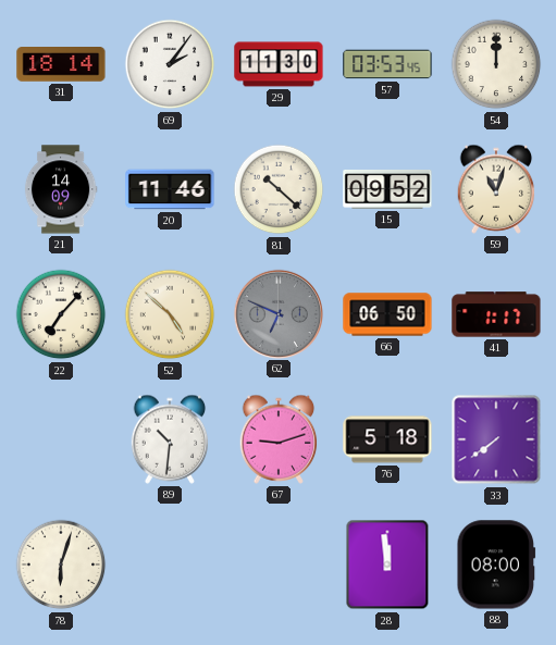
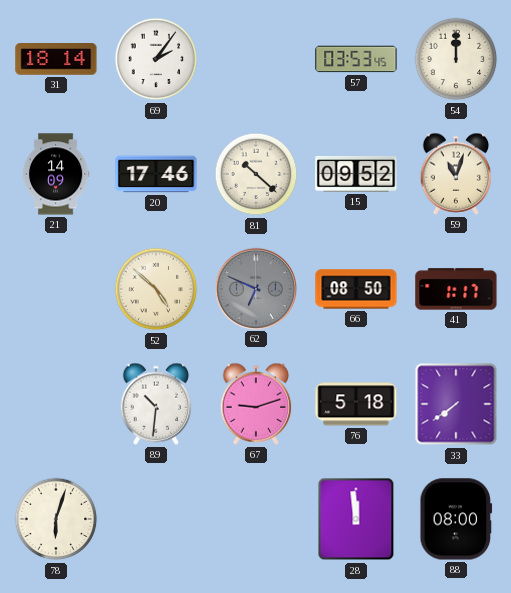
29: 11:30 -> none
20: 11:46 -> 17:46
22: 7:07 -> none
66: 06:50 -> 08:50
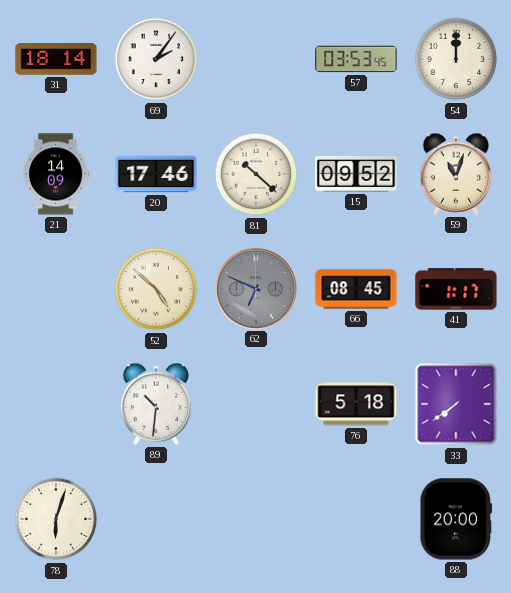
66: 08:50 -> 08:45
67: 9:12 -> none
28: 11:59 -> none
88: 08:00 -> 20:00
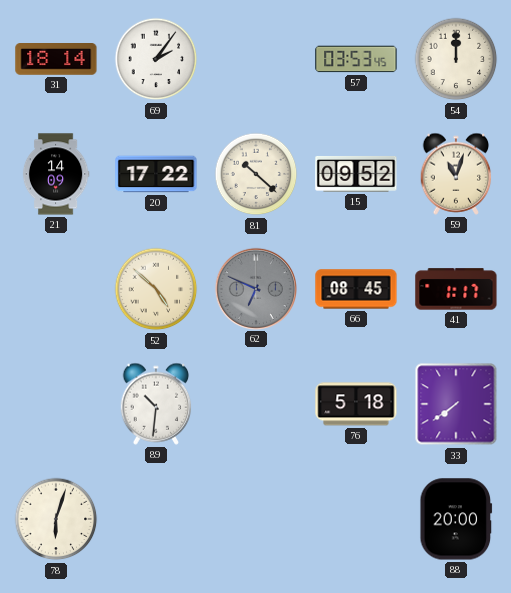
20: 17:46 -> 17:22
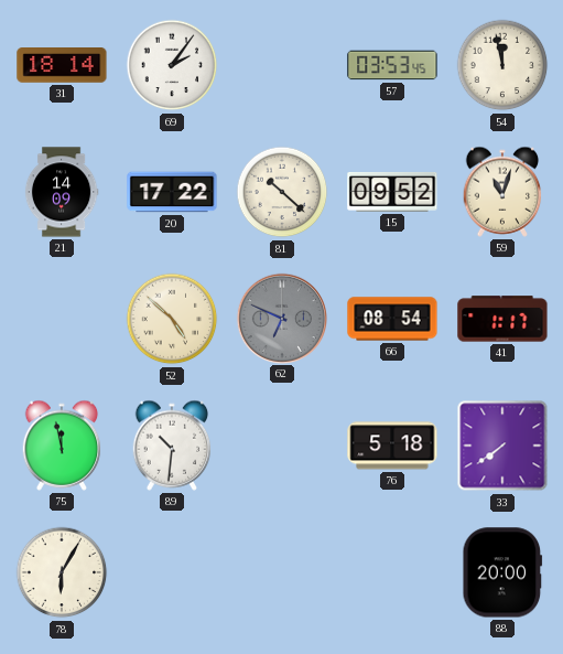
54: 12:00 -> 11:58
66: 08:45 -> 08:54
75: none -> 11:58
78: 6:03 -> 6:05
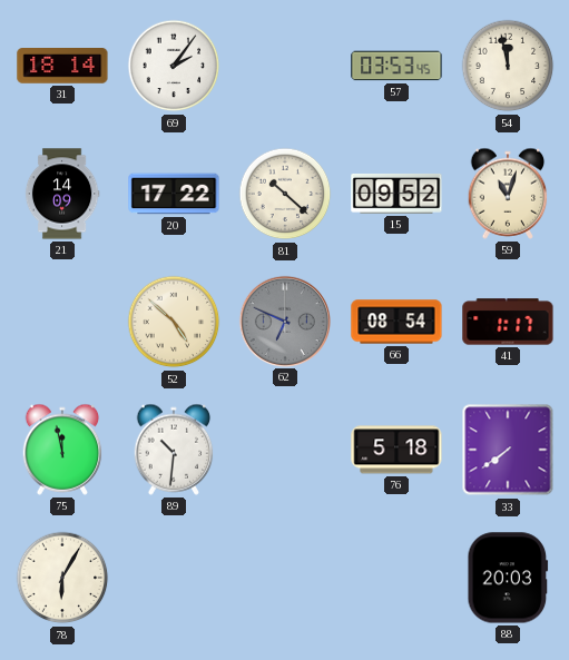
88: 20:00 -> 20:03
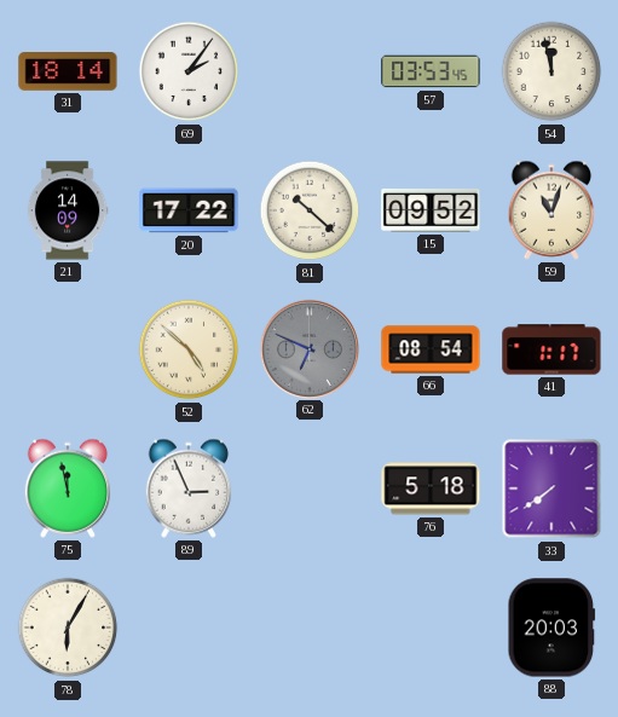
89: 10:31 -> 2:56
